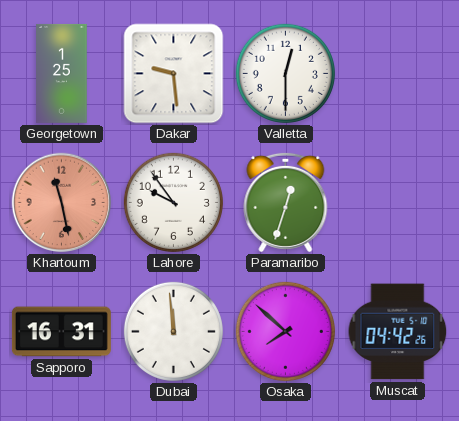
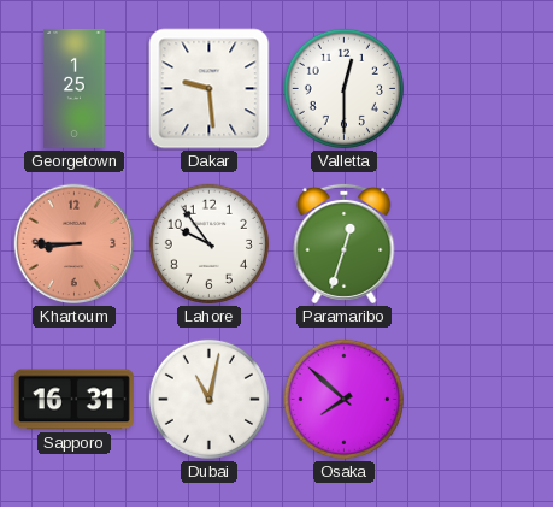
Khartoum: 11:28 -> 8:45
Dubai: 11:59 -> 11:02
Muscat: 04:42 -> none
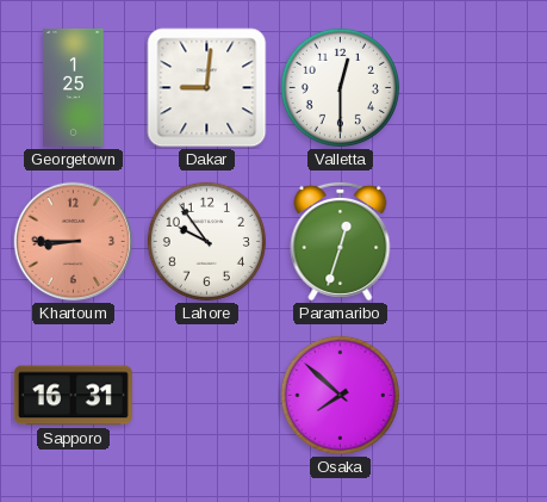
Dakar: 9:29 -> 9:01
Dubai: 11:02 -> none
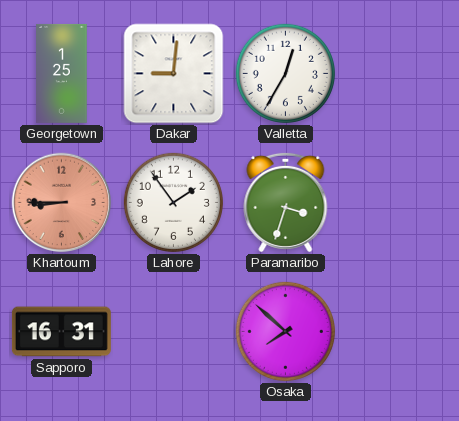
Valletta: 12:30 -> 12:35
Lahore: 9:54 -> 1:54
Paramaribo: 12:33 -> 3:33
